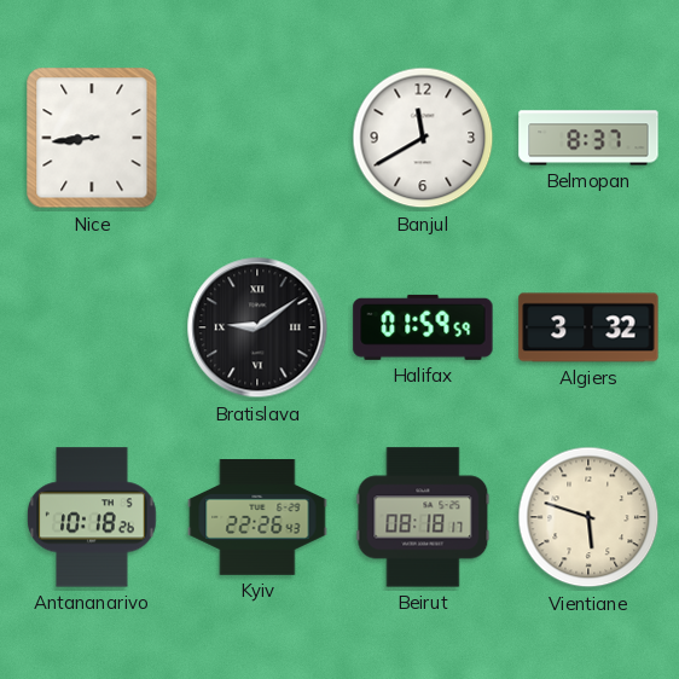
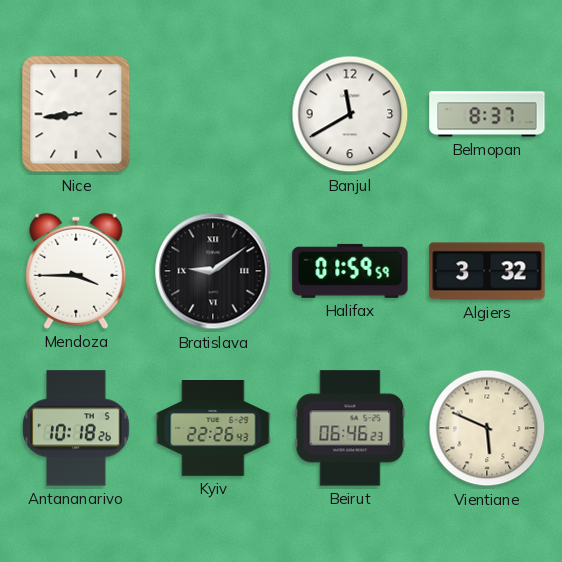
Mendoza: none -> 3:45
Beirut: 08:18 -> 06:46
Vientiane: 5:48 -> 5:49
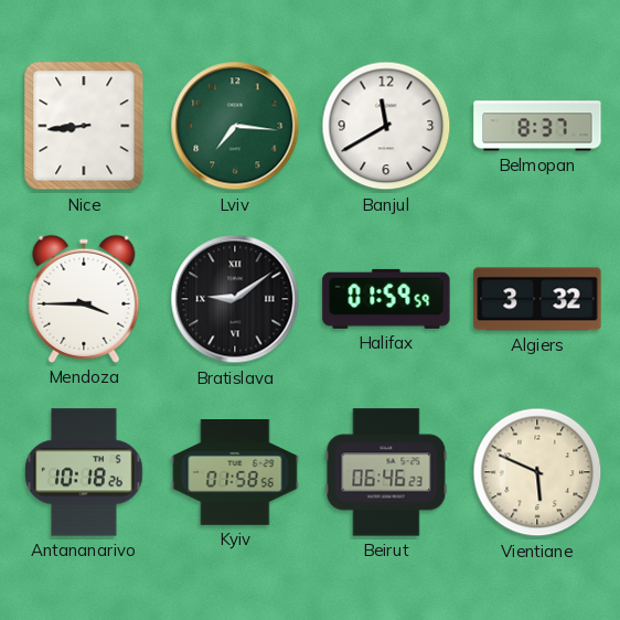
Lviv: none -> 7:16
Kyiv: 22:26 -> 01:58
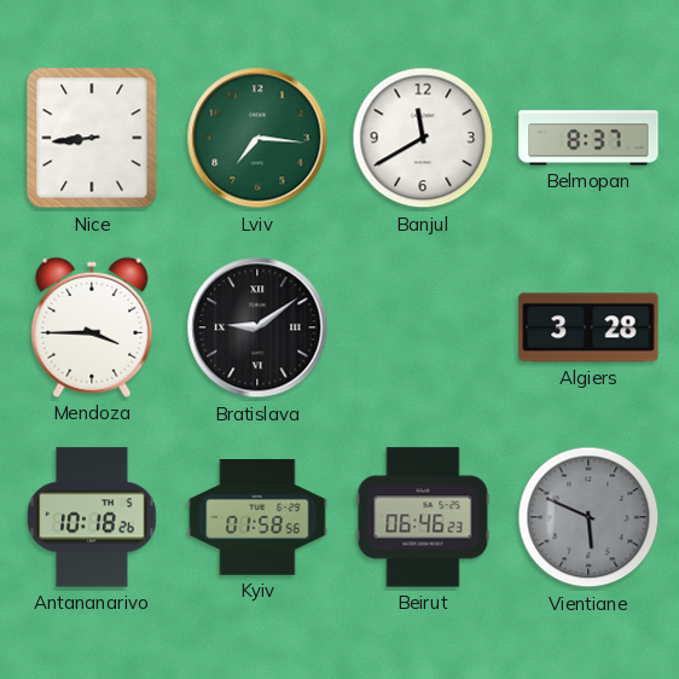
Halifax: 01:59 -> none
Algiers: 3:32 -> 3:28
Vientiane dial: cream -> grey
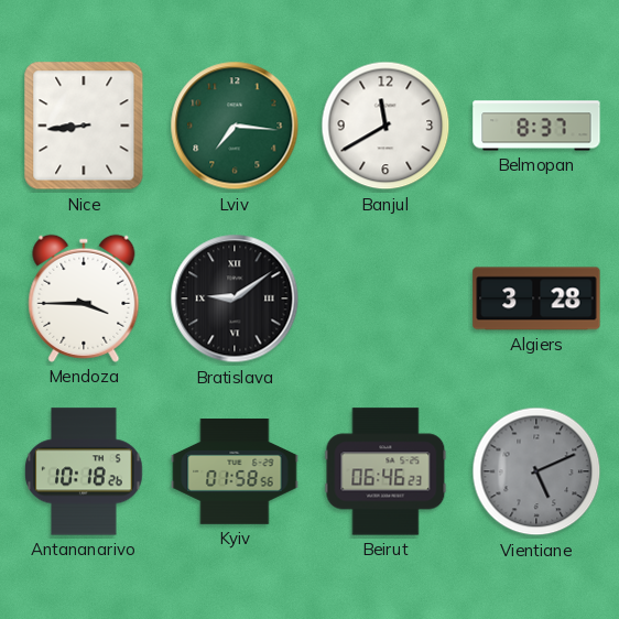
Vientiane: 5:49 -> 5:11
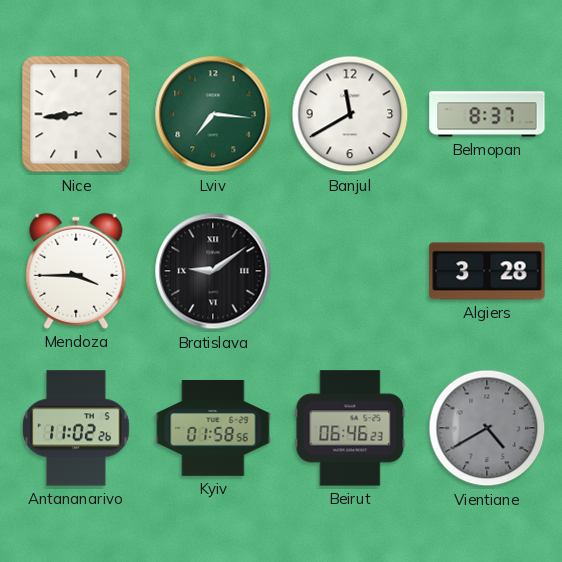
Antananarivo: 10:18 -> 11:02
Vientiane: 5:11 -> 4:40
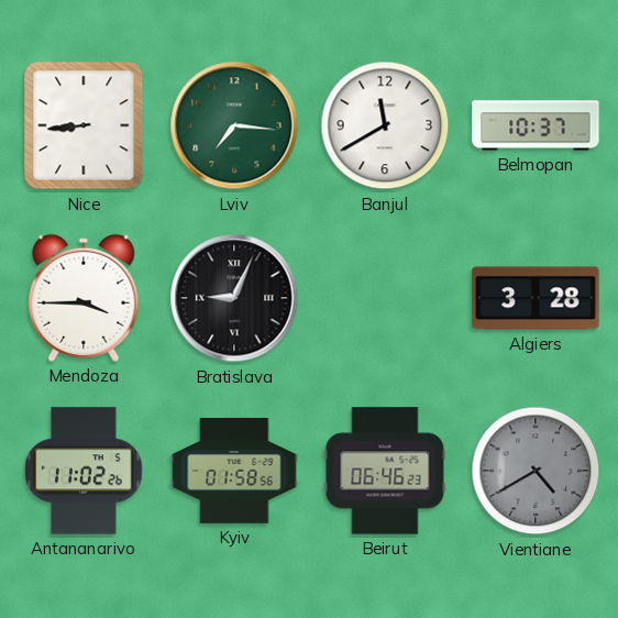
Belmopan: 8:37 -> 10:37
Bratislava: 9:09 -> 9:04
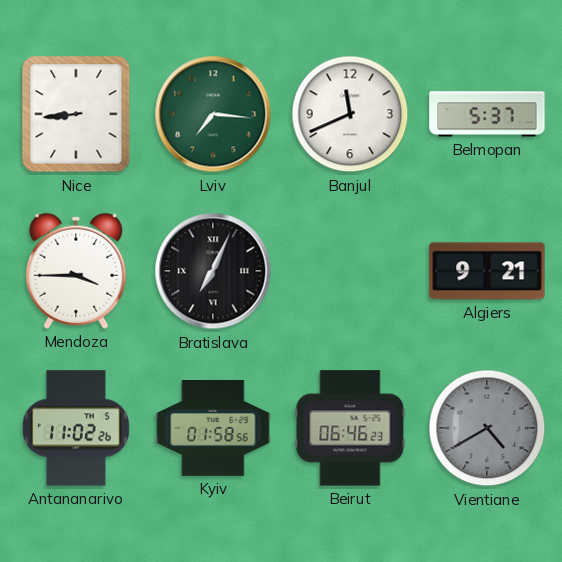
Banjul: 11:40 -> 11:41
Belmopan: 10:37 -> 5:37
Bratislava: 9:04 -> 7:04
Algiers: 3:28 -> 9:21
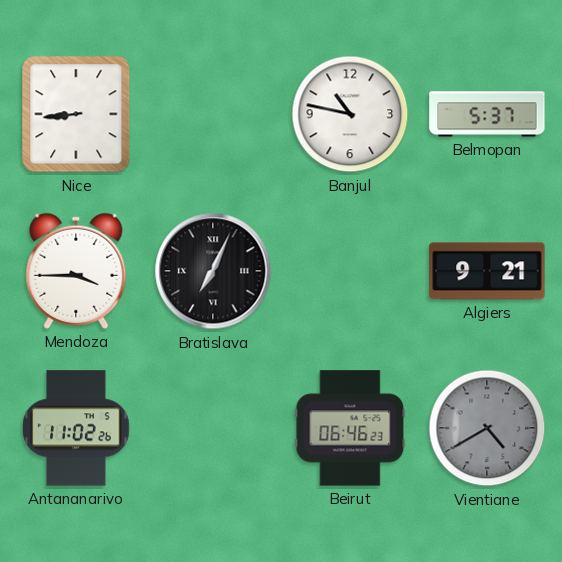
Lviv: 7:16 -> none
Banjul: 11:41 -> 10:47
Kyiv: 01:58 -> none
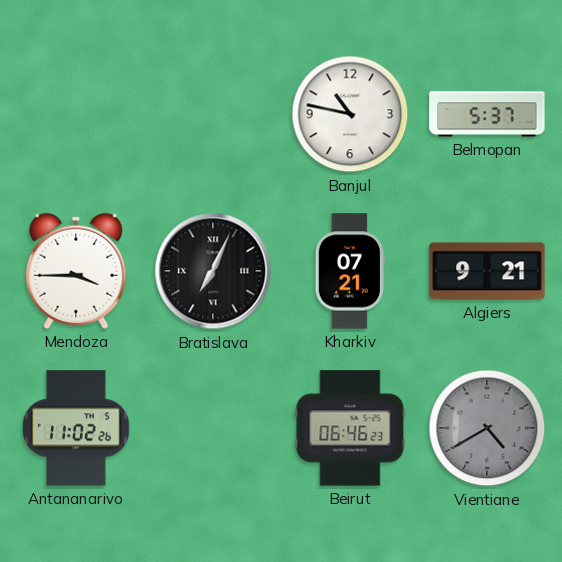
Nice: 8:44 -> none
Kharkiv: none -> 07:21
